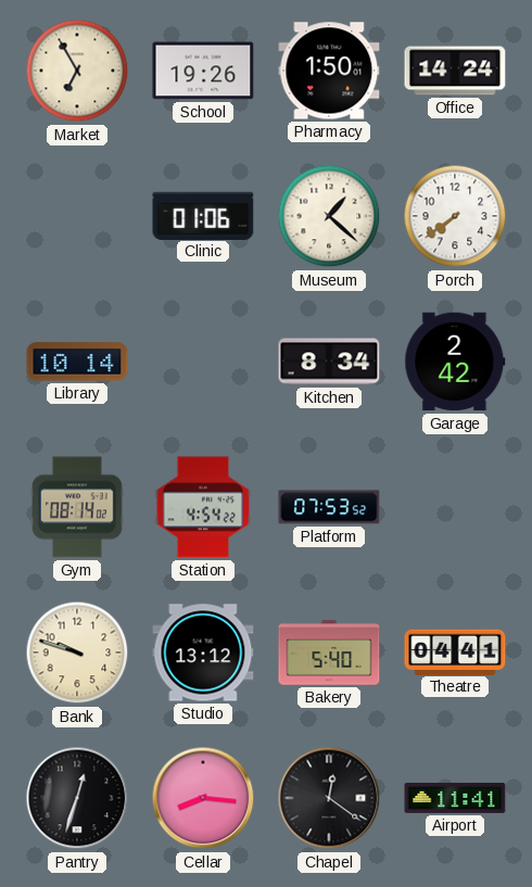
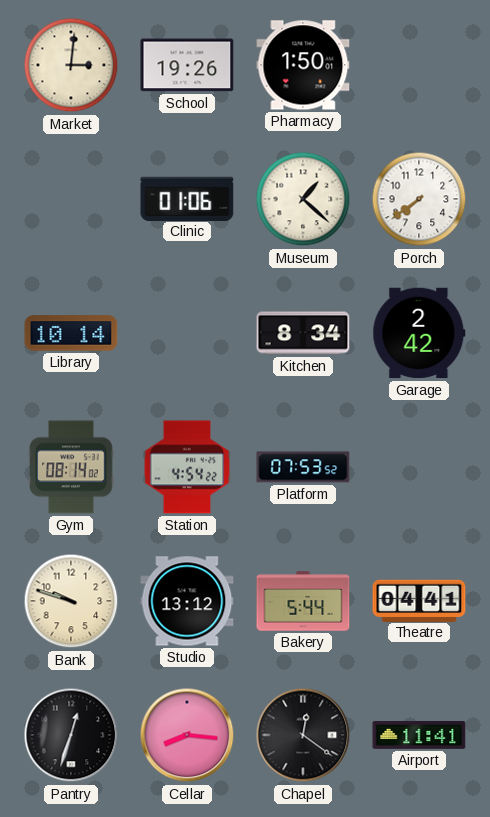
Market: 6:55 -> 3:01
Office: 14:24 -> none
Bakery: 5:40 -> 5:44
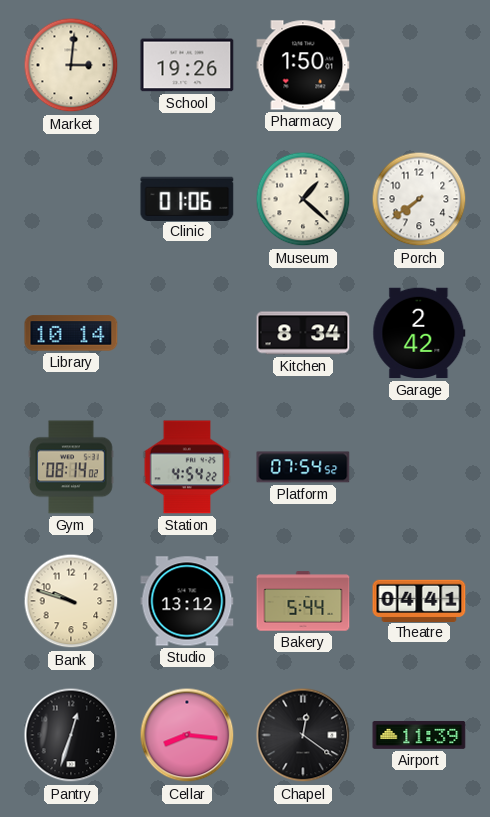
Platform: 07:53 -> 07:54
Airport: 11:41 -> 11:39
